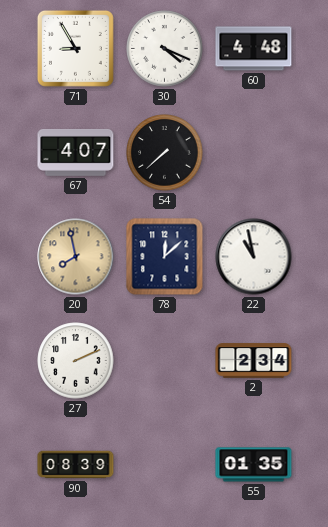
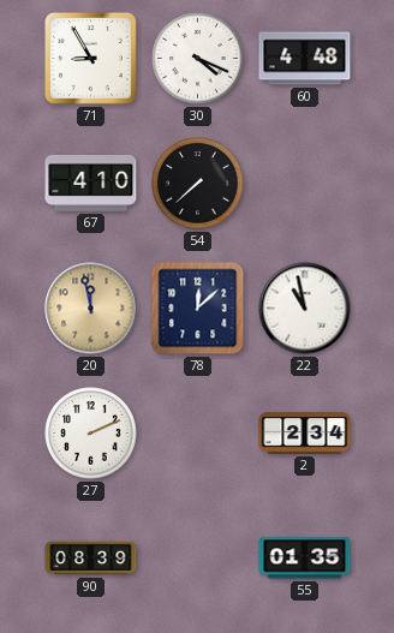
67: 4:07 -> 4:10
20: 7:58 -> 11:58
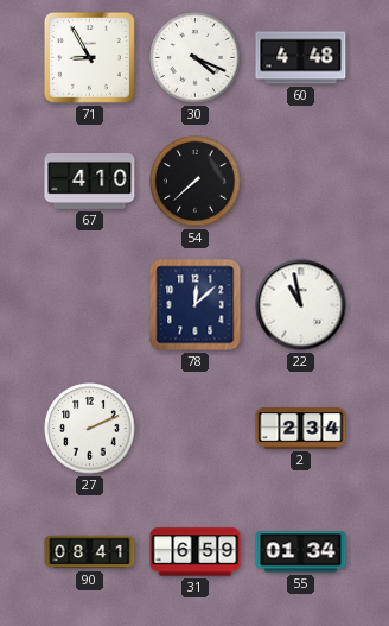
20: 11:58 -> none
90: 08:39 -> 08:41
31: none -> 6:59
55: 01:35 -> 01:34
